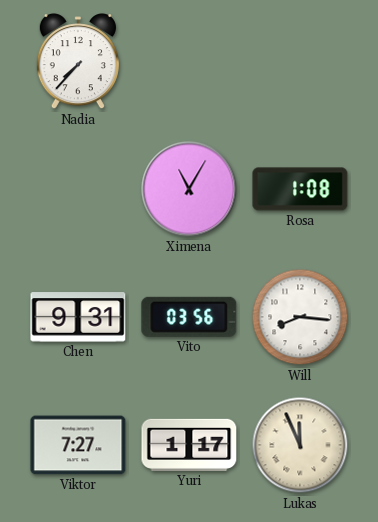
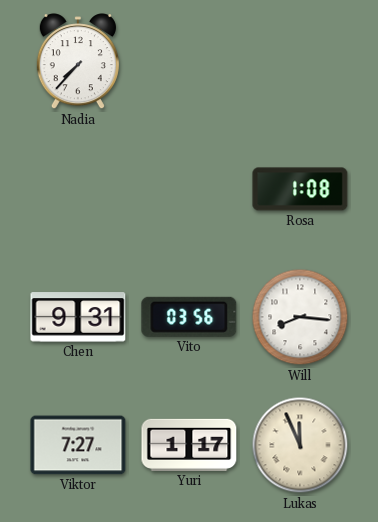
Ximena: 11:05 -> none
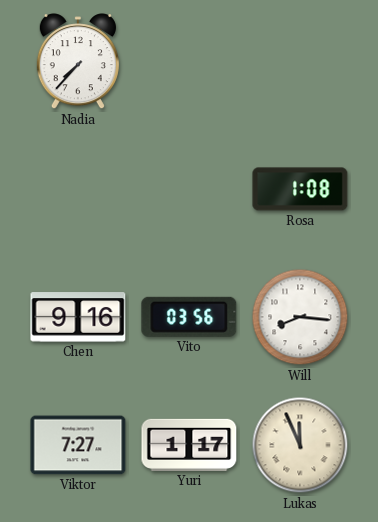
Chen: 9:31 -> 9:16
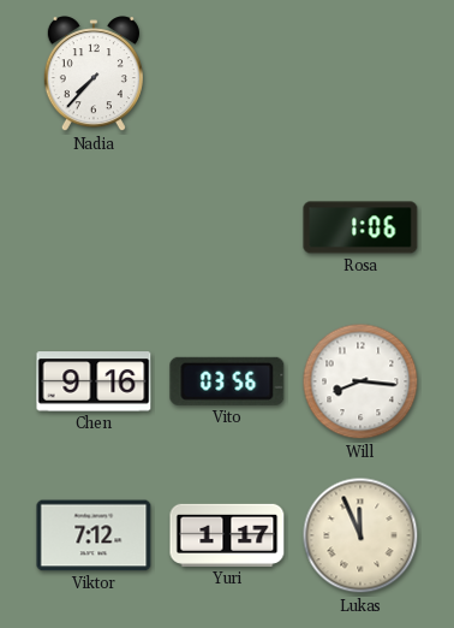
Rosa: 1:08 -> 1:06
Viktor: 7:27 -> 7:12
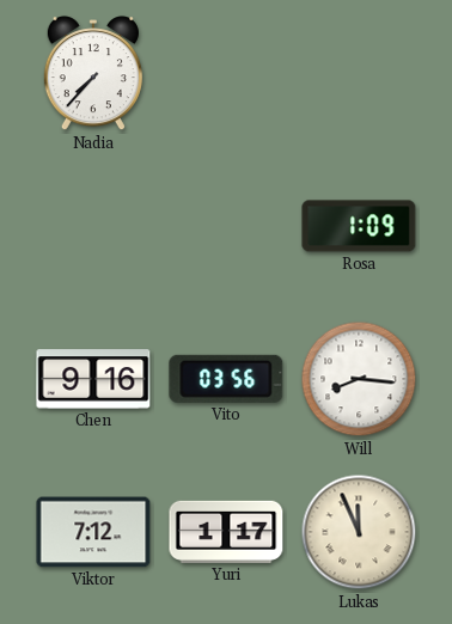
Rosa: 1:06 -> 1:09
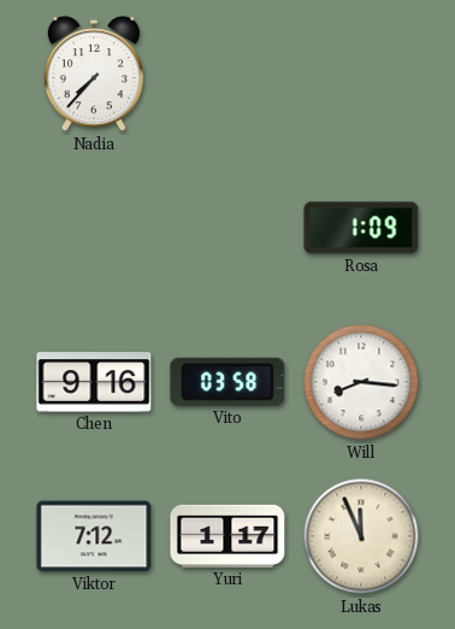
Vito: 03:56 -> 03:58
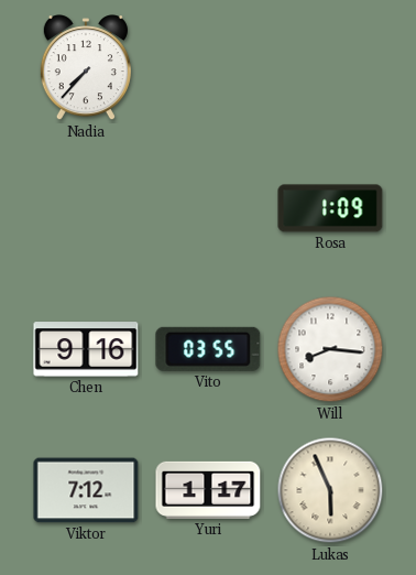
Vito: 03:58 -> 03:55
Lukas: 11:56 -> 5:56
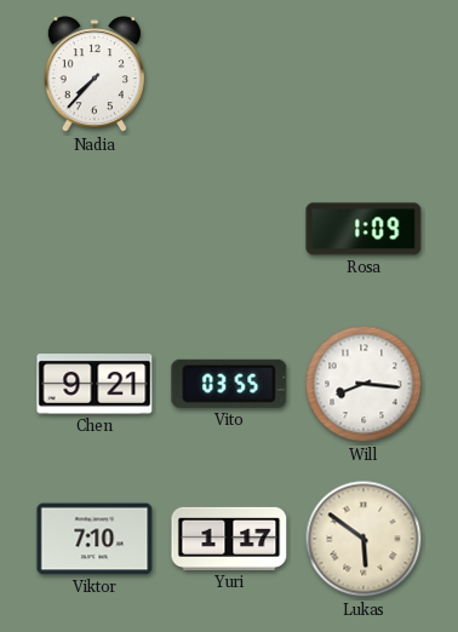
Chen: 9:16 -> 9:21
Viktor: 7:12 -> 7:10
Lukas: 5:56 -> 5:51
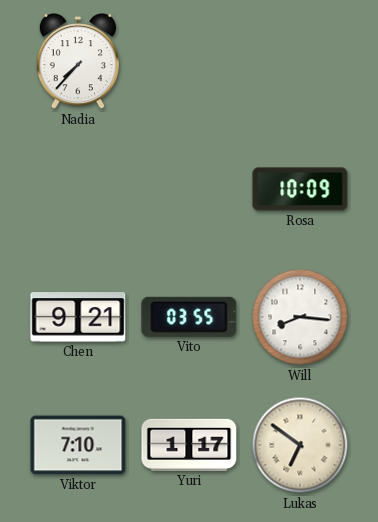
Rosa: 1:09 -> 10:09
Lukas: 5:51 -> 6:51
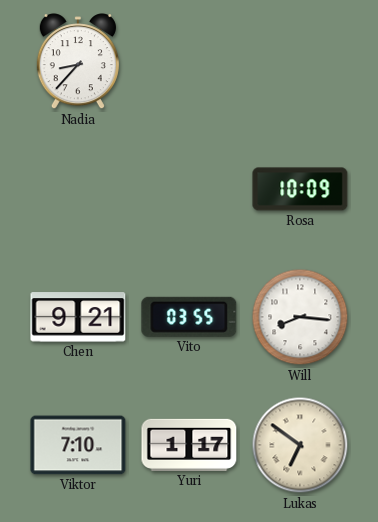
Nadia: 7:37 -> 8:37
